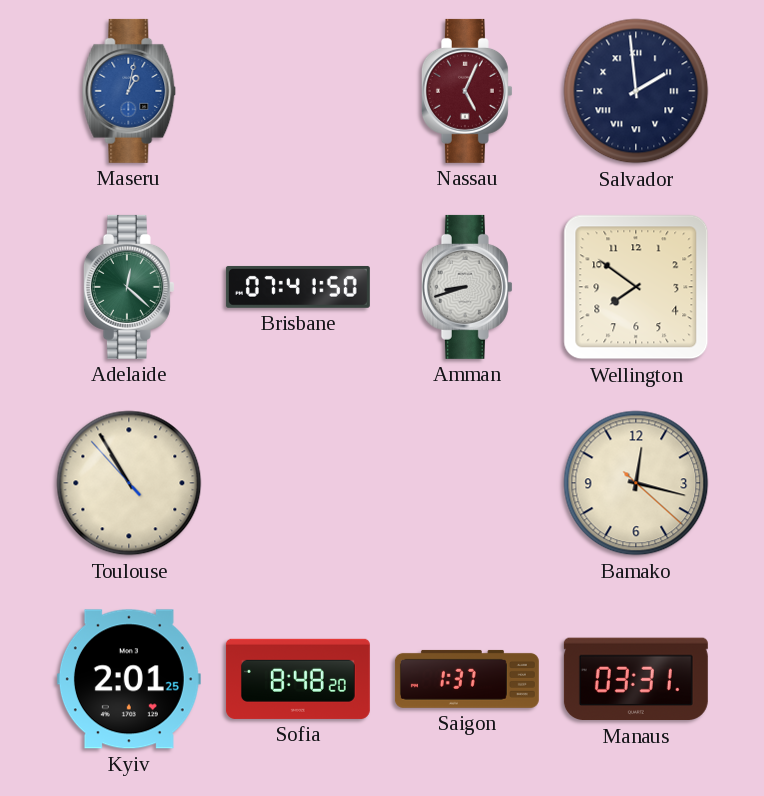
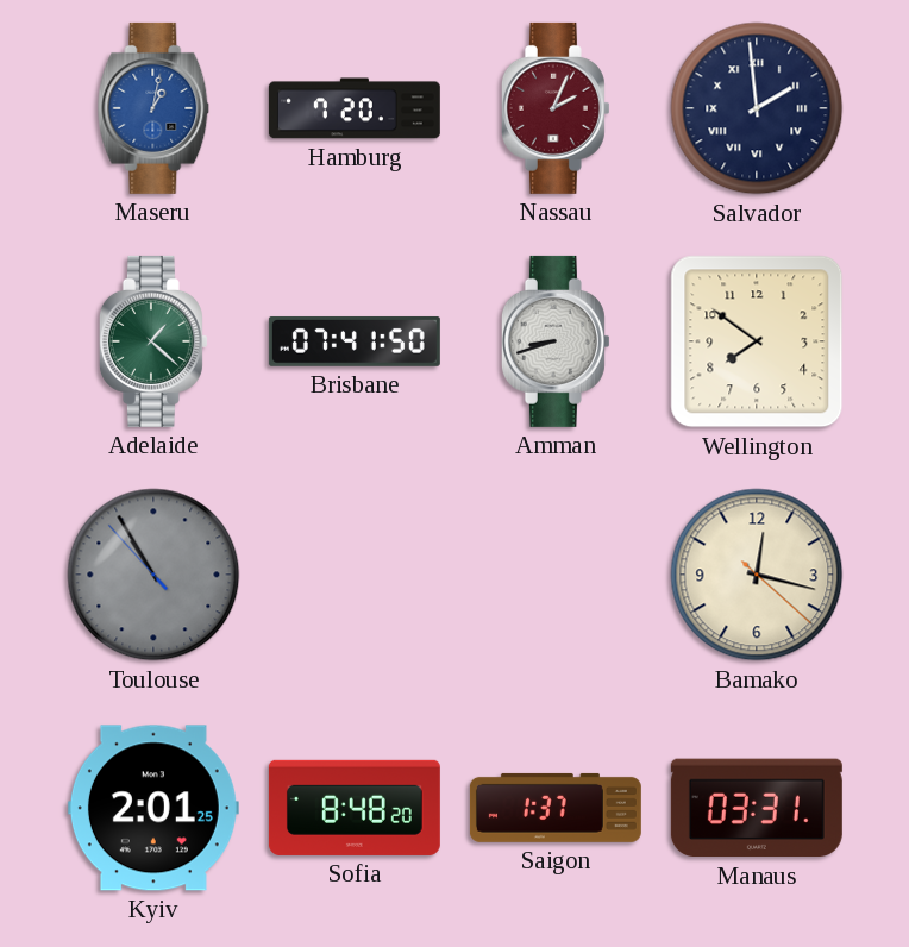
Hamburg: none -> 7:20
Nassau: 5:04 -> 2:04
Adelaide: 12:22 -> 1:22
Toulouse dial: cream -> grey
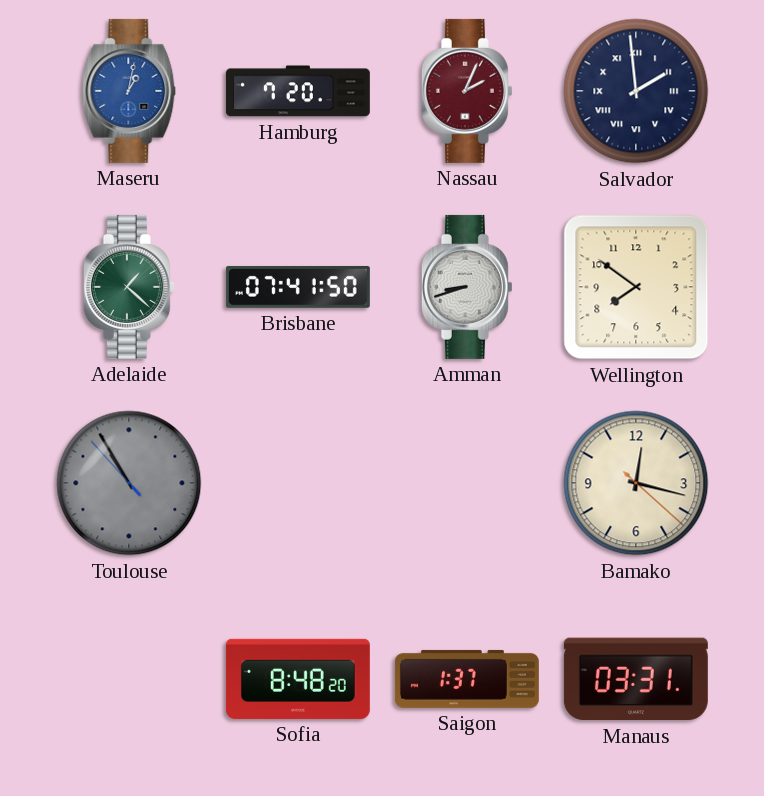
Kyiv: 2:01 -> none
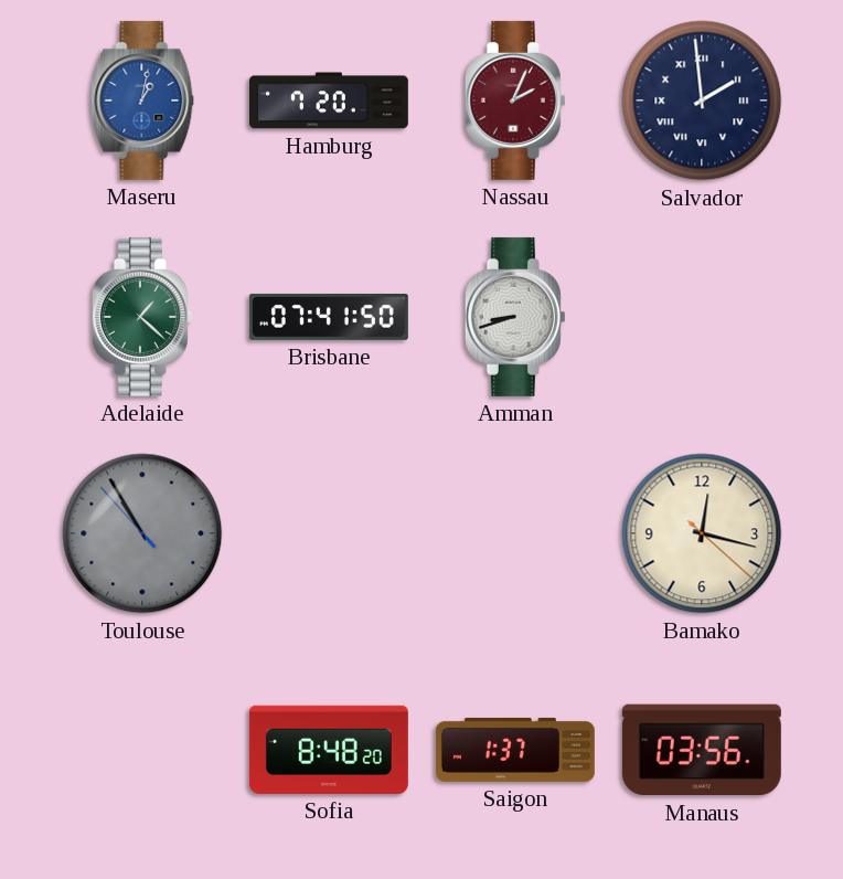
Wellington: 7:51 -> none
Manaus: 03:31 -> 03:56
